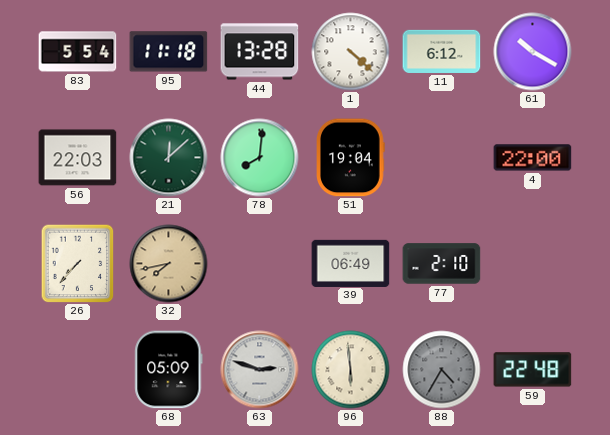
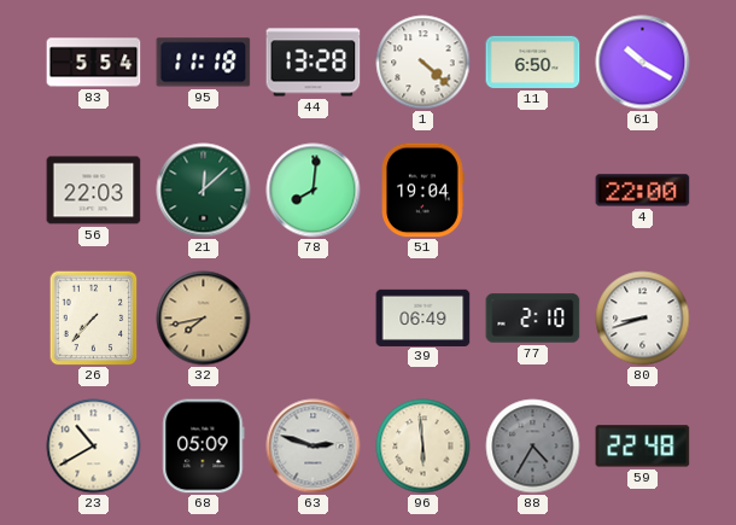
11: 6:12 -> 6:50
80: none -> 8:42
23: none -> 10:40
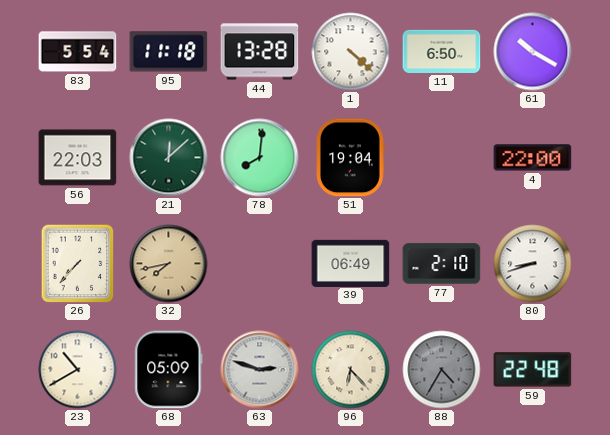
96: 5:59 -> 6:23
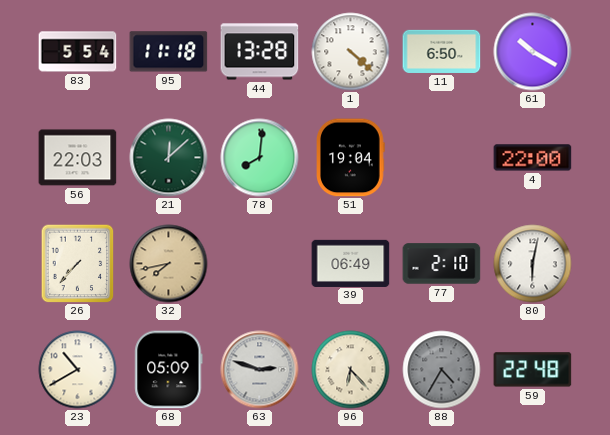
80: 8:42 -> 6:02
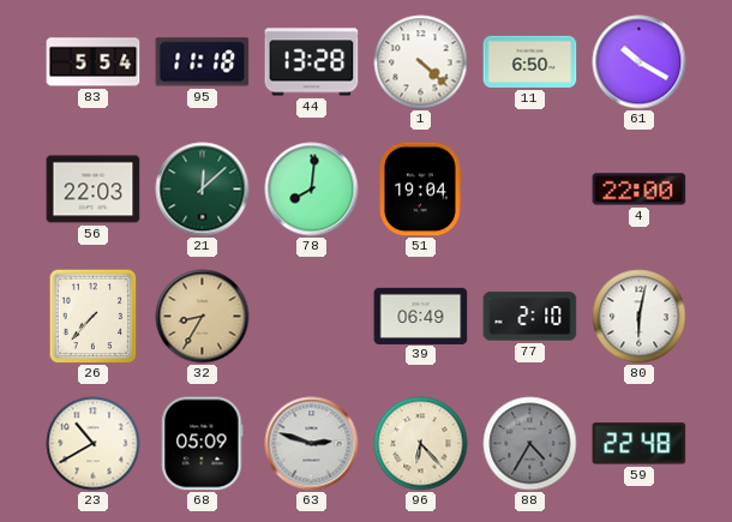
32: 7:43 -> 8:35
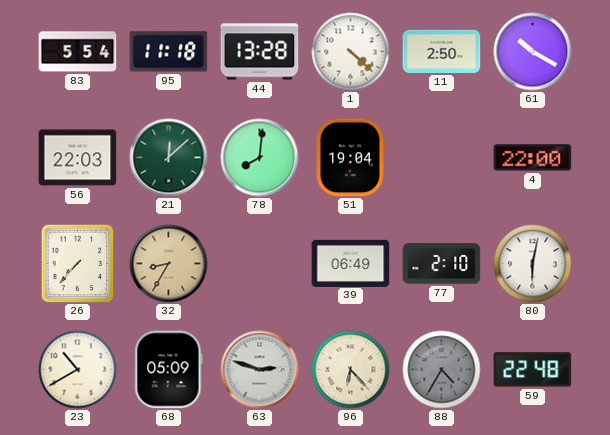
11: 6:50 -> 2:50
